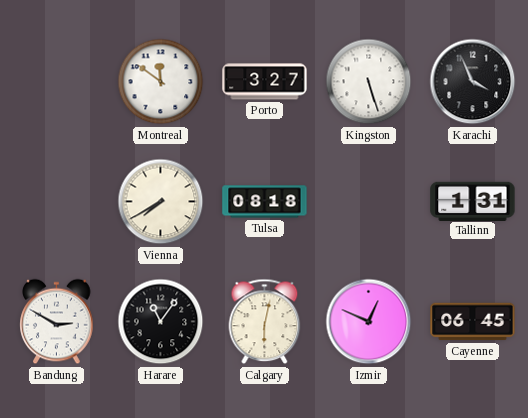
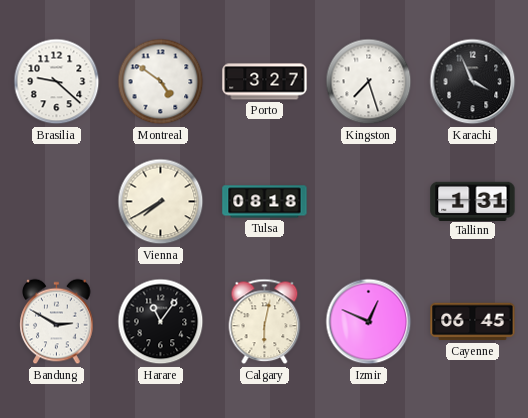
Brasilia: none -> 9:22
Montreal: 11:51 -> 4:51
Kingston: 5:27 -> 7:27
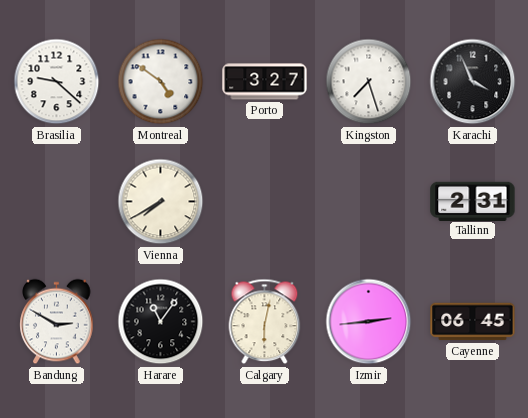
Tulsa: 08:18 -> none
Tallinn: 1:31 -> 2:31
Izmir: 12:49 -> 2:44
